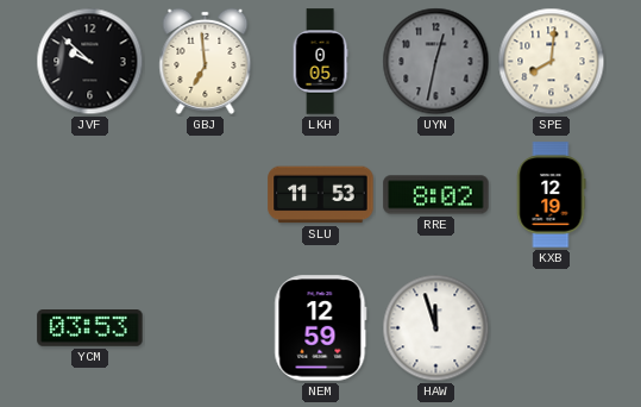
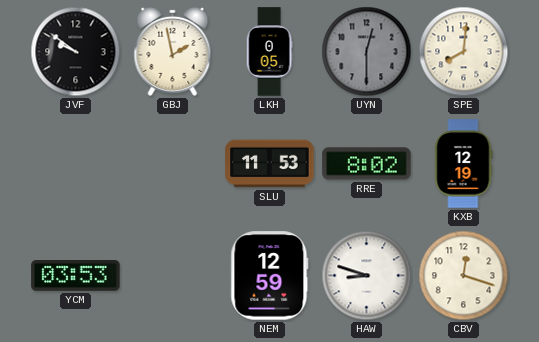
JVF: 9:52 -> 9:51
GBJ: 6:59 -> 1:58
UYN: 12:32 -> 12:30
HAW: 11:57 -> 8:48
CBV: none -> 12:18
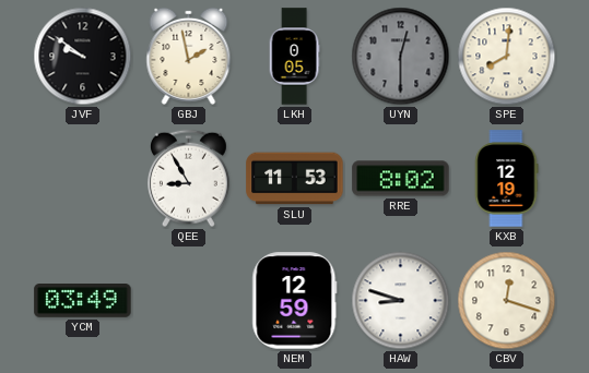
QEE: none -> 8:55
YCM: 03:53 -> 03:49
